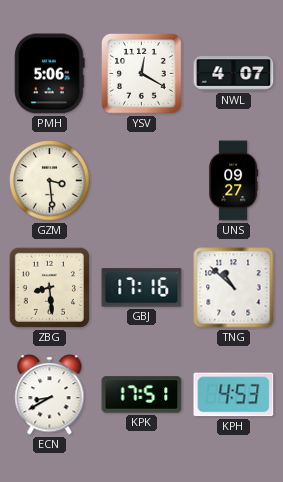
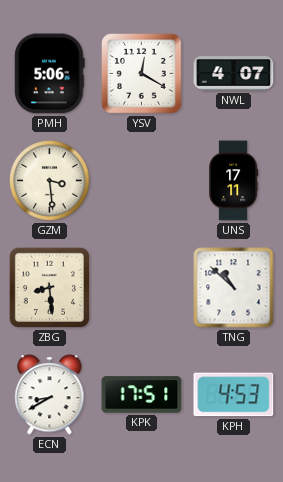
UNS: 09:27 -> 17:11
GBJ: 17:16 -> none
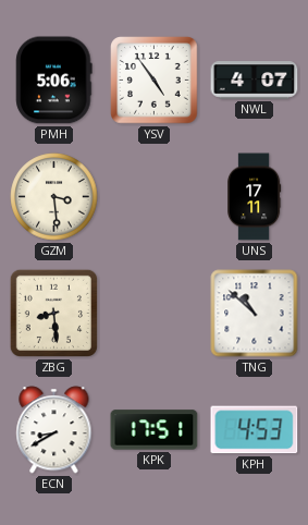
YSV: 12:20 -> 4:54
